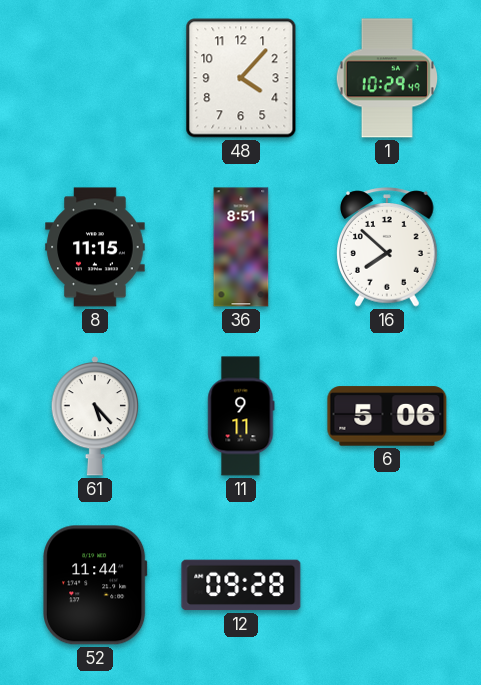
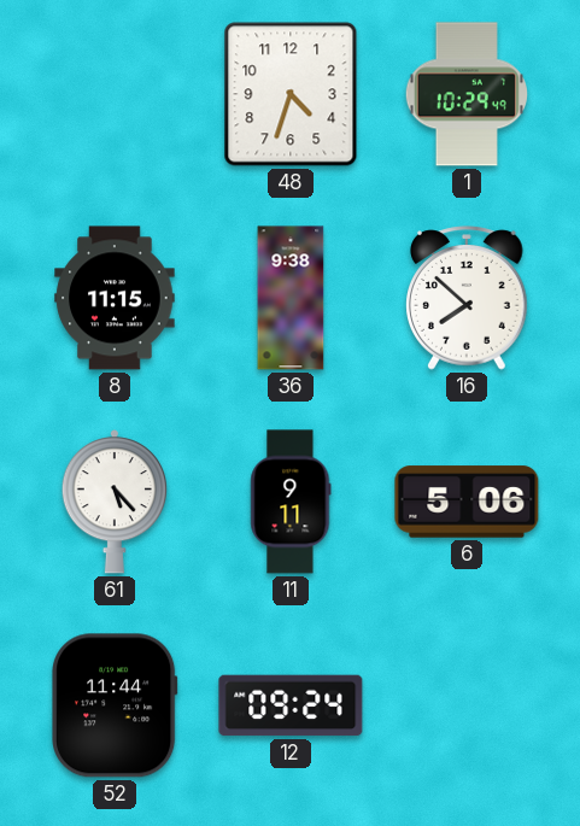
48: 4:07 -> 4:33
36: 8:51 -> 9:38
12: 09:28 -> 09:24
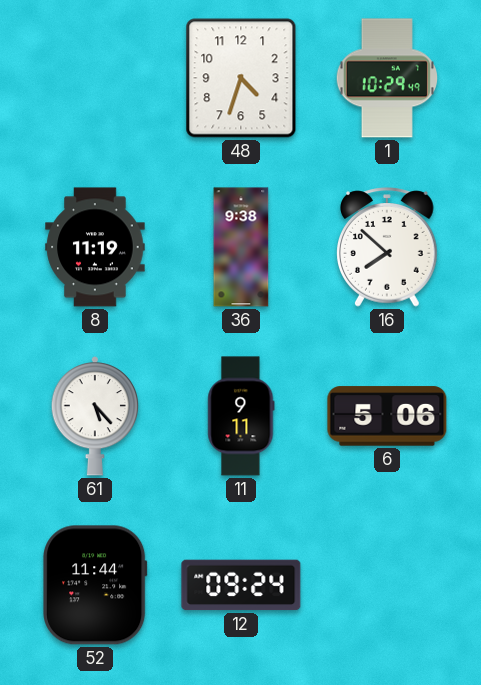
8: 11:15 -> 11:19
